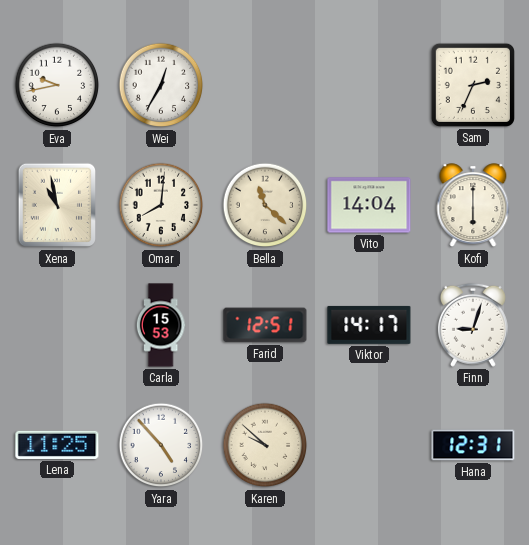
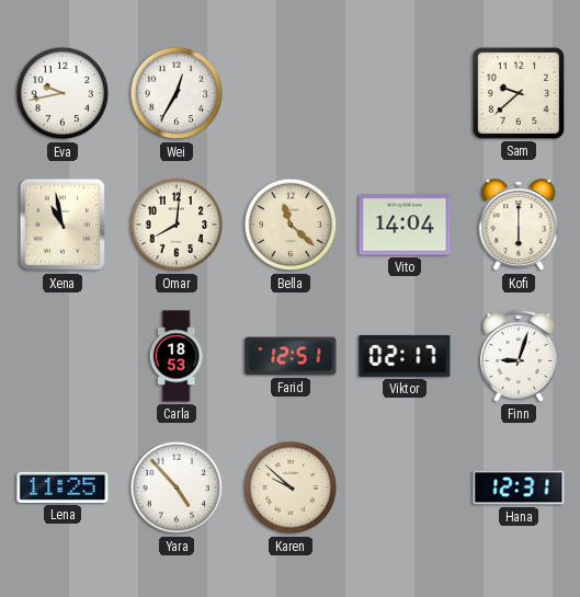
Sam: 2:34 -> 9:38
Carla: 15:53 -> 18:53
Viktor: 14:17 -> 02:17
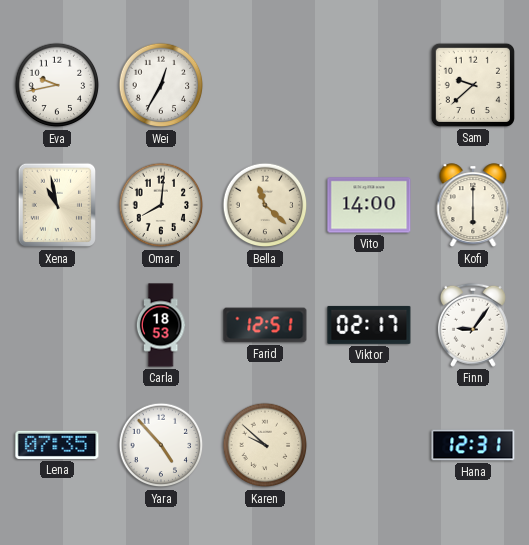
Vito: 14:04 -> 14:00
Finn: 9:03 -> 9:06
Lena: 11:25 -> 07:35
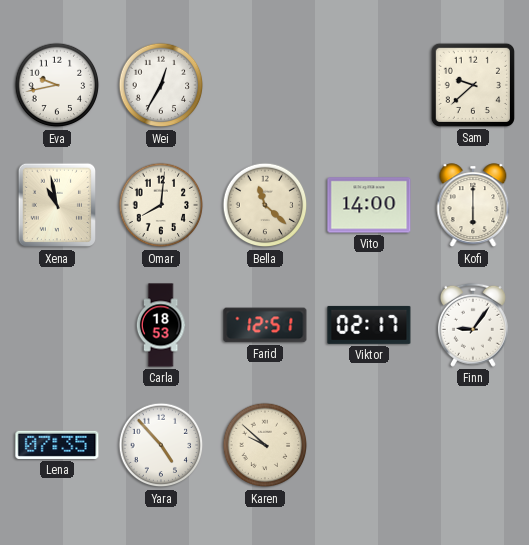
Hana: 12:31 -> none
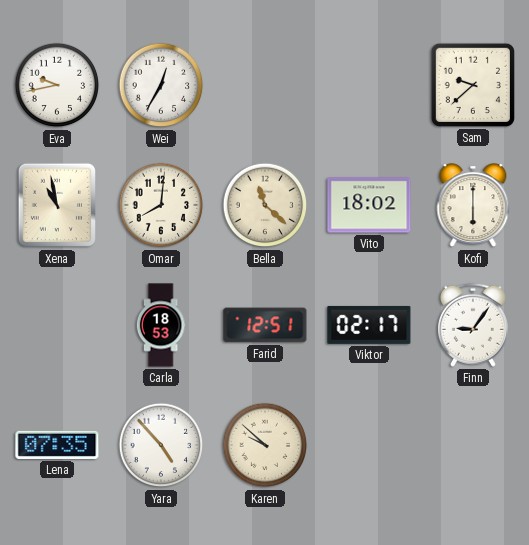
Vito: 14:00 -> 18:02
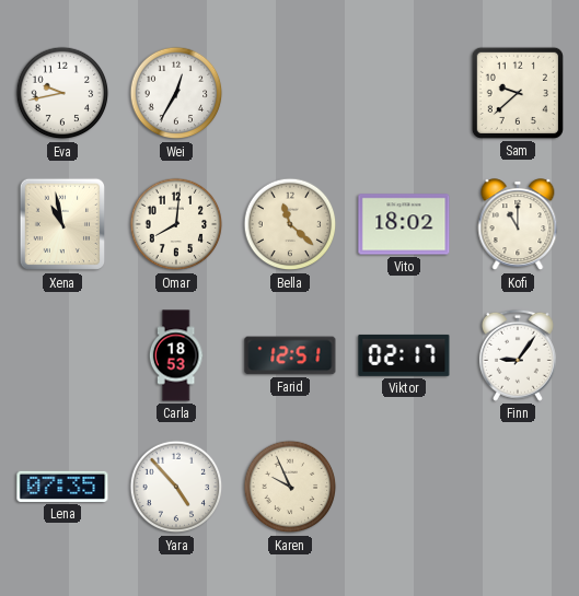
Kofi: 6:00 -> 11:00
Karen: 9:52 -> 9:56
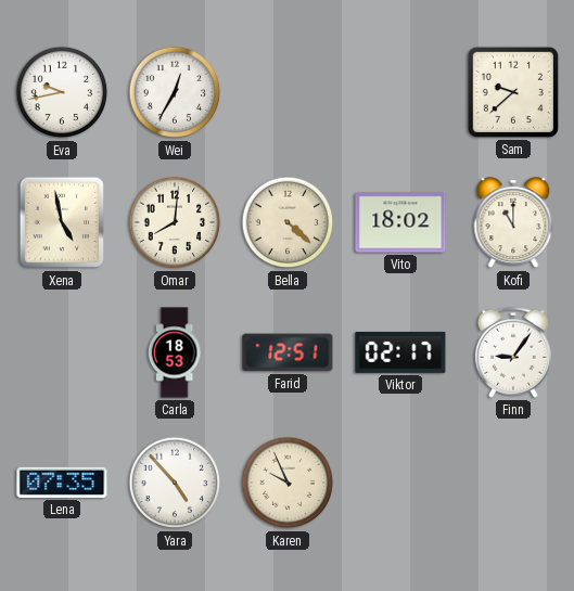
Xena: 10:58 -> 4:58
Bella: 11:22 -> 4:22
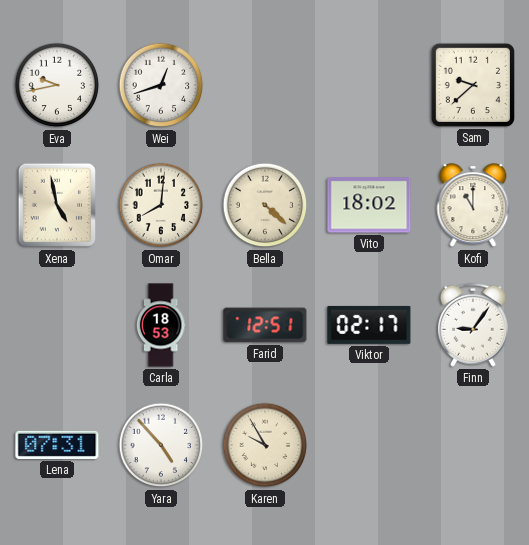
Wei: 12:35 -> 12:42
Lena: 07:35 -> 07:31
Karen: 9:56 -> 9:55
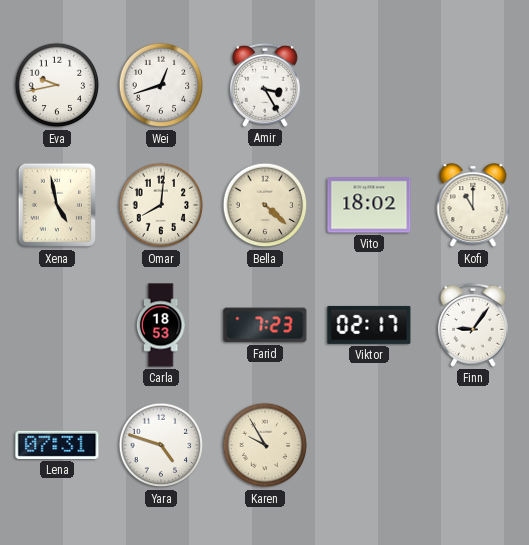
Amir: none -> 3:25
Sam: 9:38 -> none
Farid: 12:51 -> 7:23
Yara: 4:53 -> 4:48
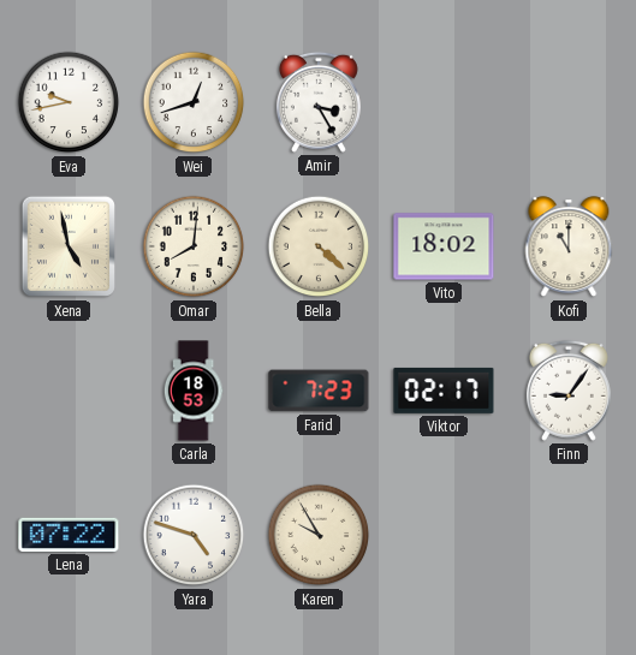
Lena: 07:31 -> 07:22
